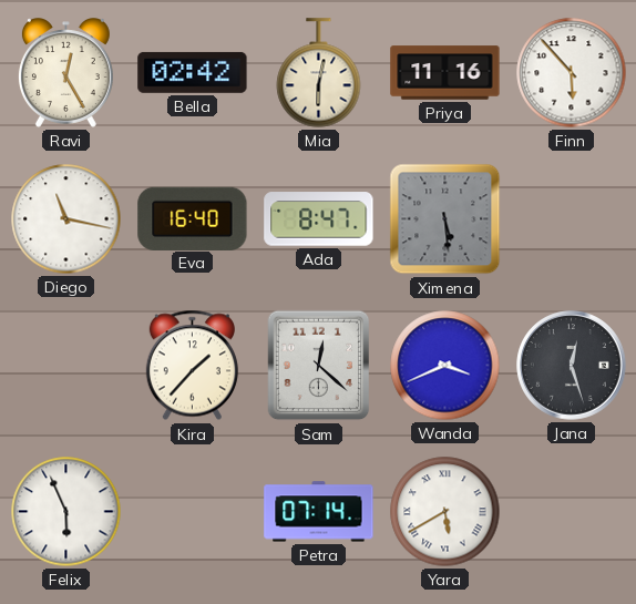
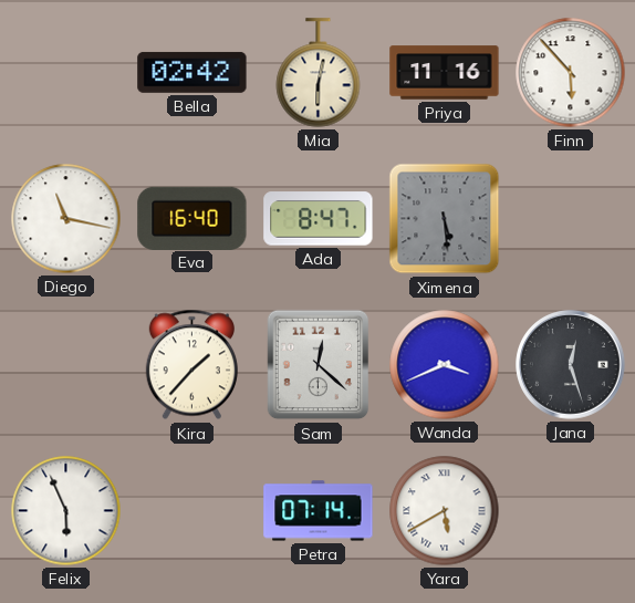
Ravi: 12:25 -> none
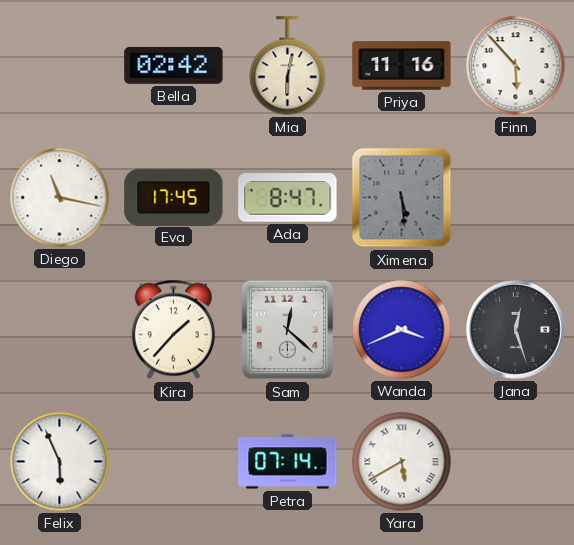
Eva: 16:40 -> 17:45
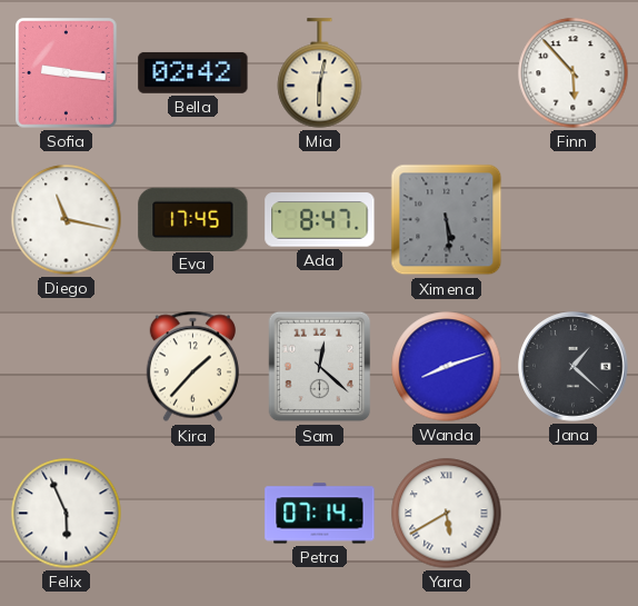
Sofia: none -> 9:16
Priya: 11:16 -> none
Wanda: 3:41 -> 8:12
Jana: 12:27 -> 1:22
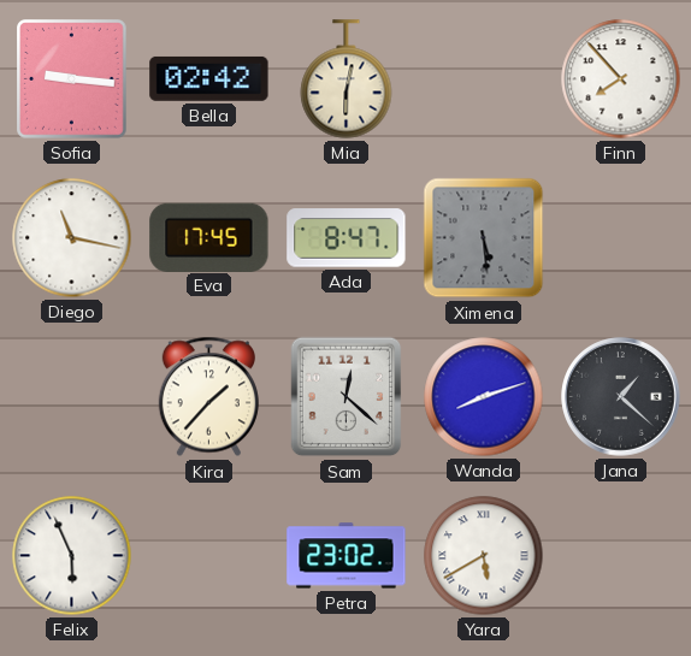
Finn: 5:53 -> 7:53
Petra: 07:14 -> 23:02
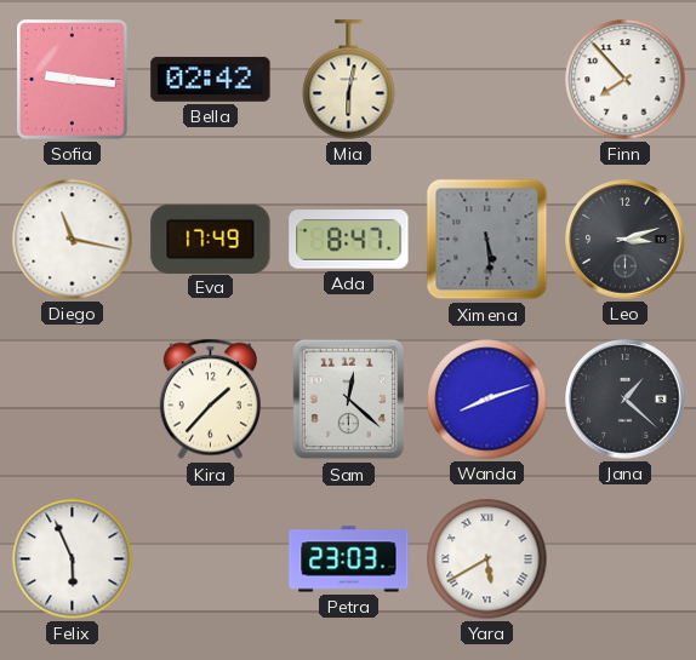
Eva: 17:45 -> 17:49
Leo: none -> 3:12
Petra: 23:02 -> 23:03
